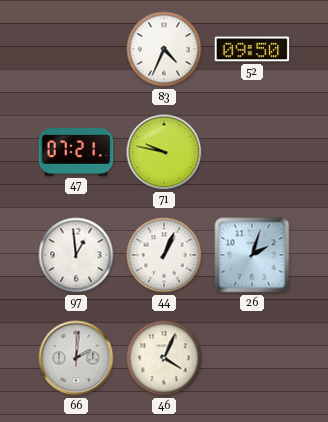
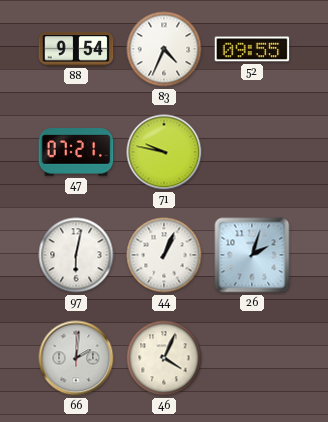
88: none -> 9:54
52: 09:50 -> 09:55
97: 12:59 -> 6:02
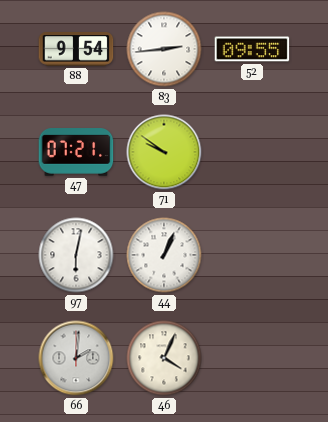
83: 4:34 -> 2:44
71: 9:47 -> 9:51
26: 2:03 -> none
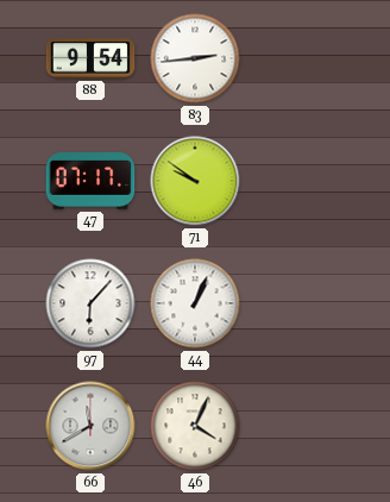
52: 09:55 -> none
47: 07:21 -> 07:17
97: 6:02 -> 6:07
66: 2:01 -> 11:40
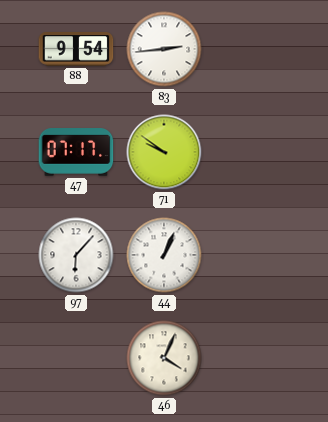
66: 11:40 -> none
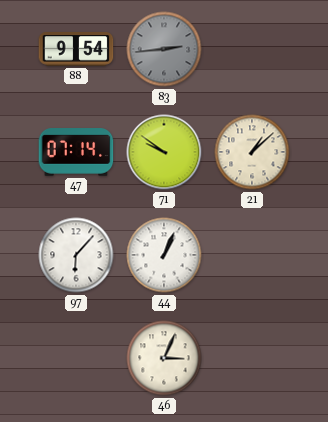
83 dial: white -> grey
47: 07:17 -> 07:14
21: none -> 1:08
46: 4:04 -> 3:04
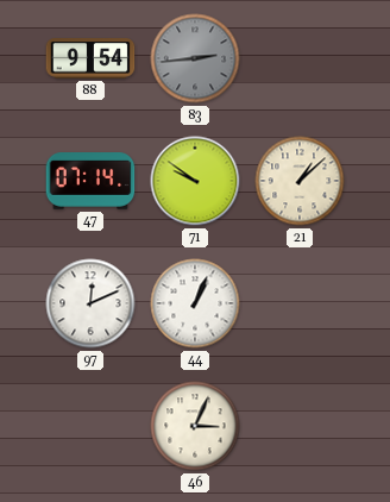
97: 6:07 -> 12:11
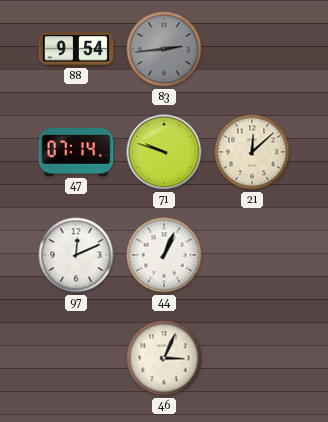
71: 9:51 -> 9:48
21: 1:08 -> 12:08
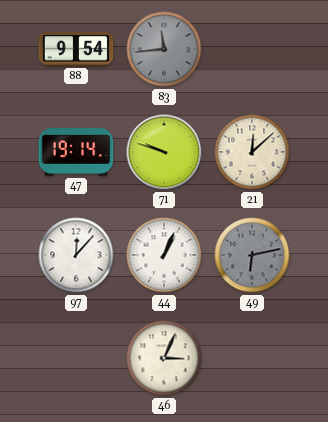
83: 2:44 -> 11:44
47: 07:14 -> 19:14
97: 12:11 -> 12:07
49: none -> 6:13
